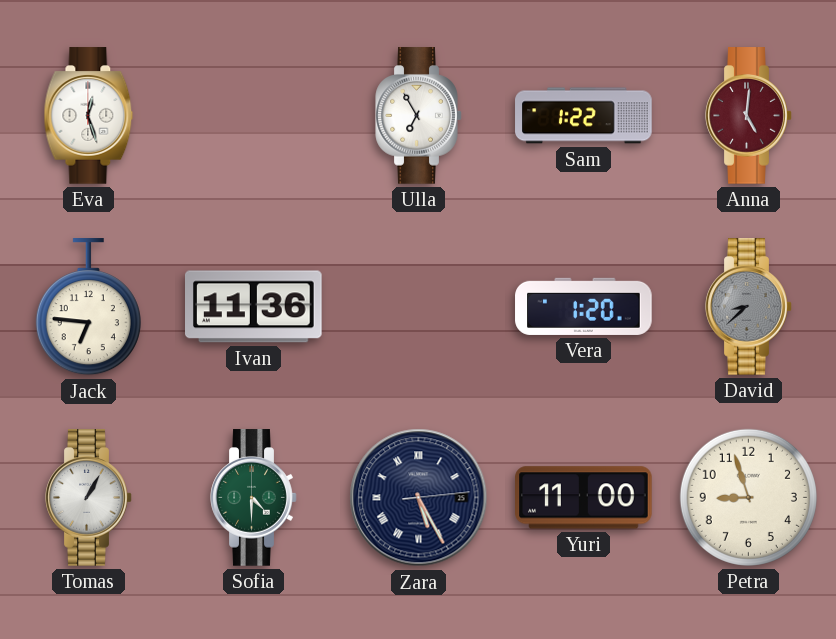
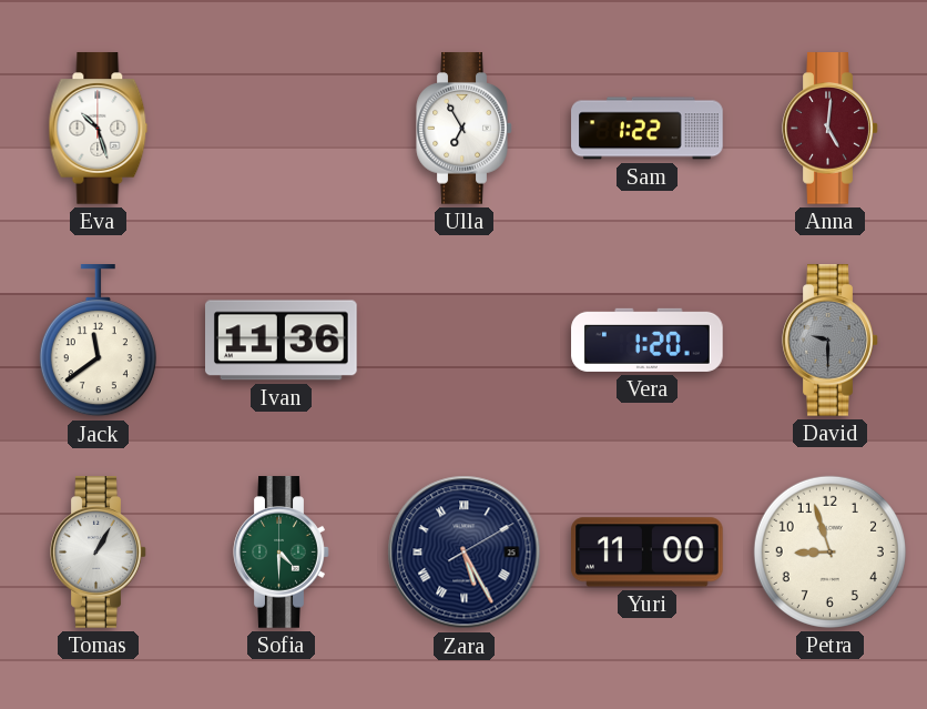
Eva: 12:27 -> 10:27
Jack: 6:46 -> 11:39
David: 8:38 -> 9:30
Zara: 5:25:14 -> 5:25:10
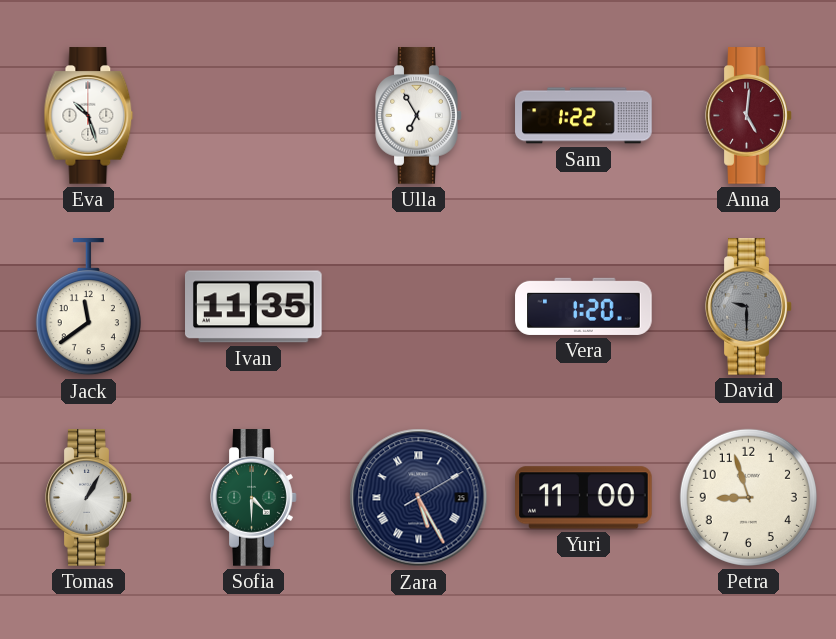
Ivan: 11:36 -> 11:35
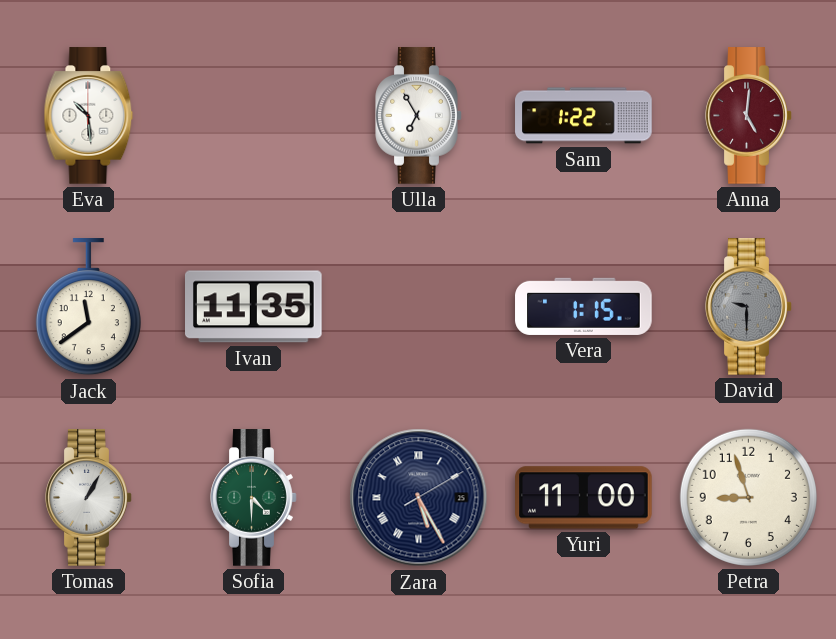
Eva: 10:27 -> 10:29
Vera: 1:20 -> 1:15
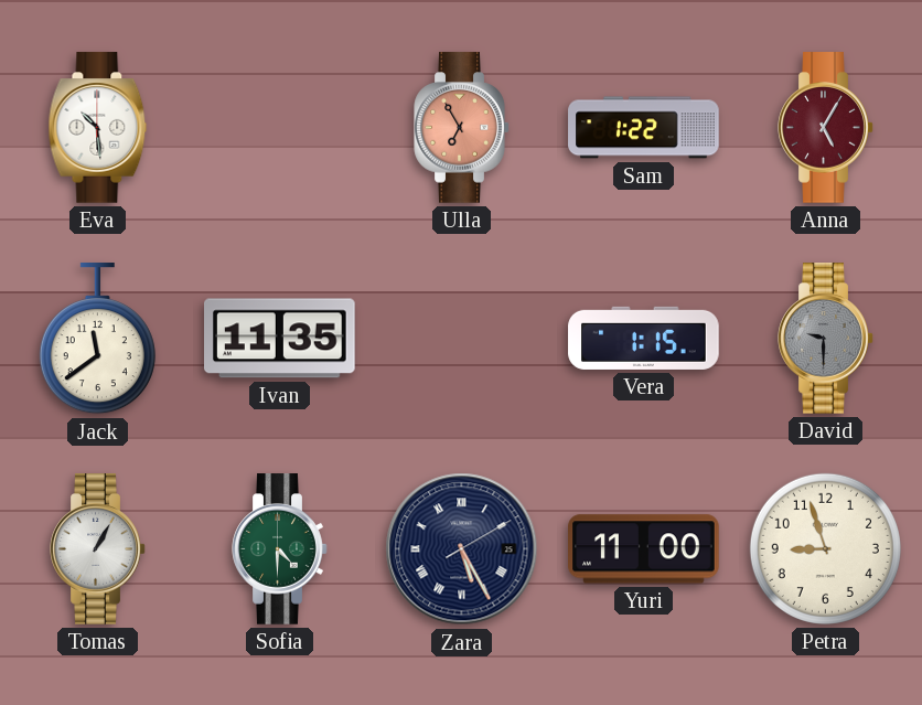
Ulla dial: white -> salmon
Anna: 5:01 -> 5:05
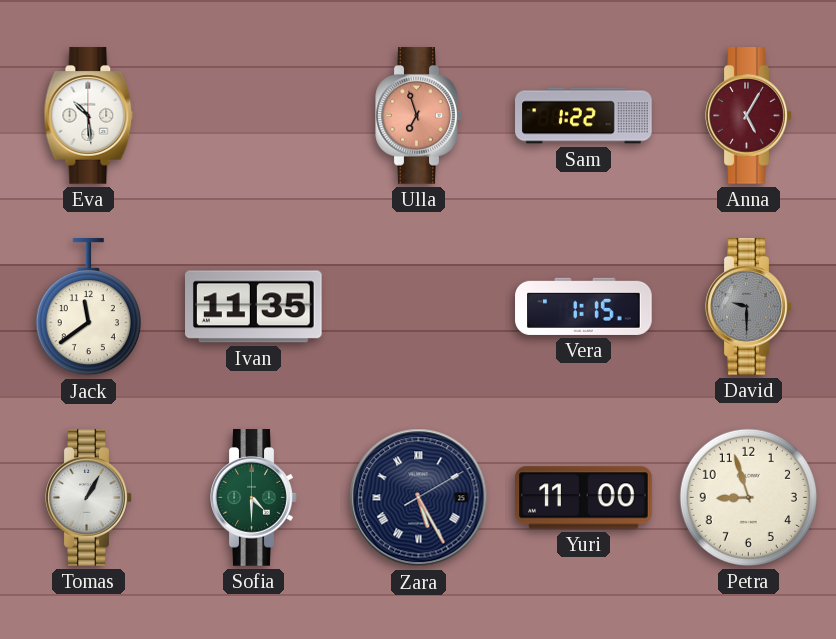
Ulla: 6:55 -> 6:57
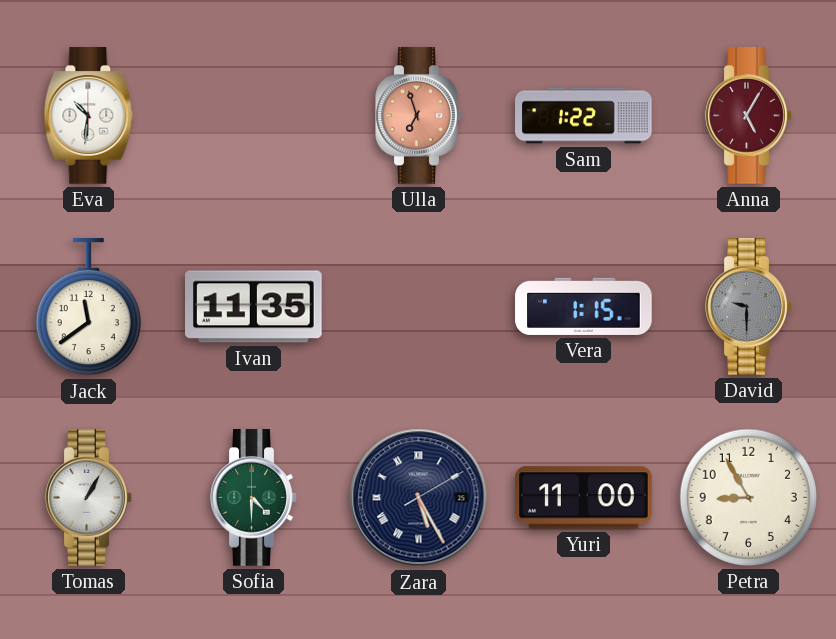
Eva: 10:29 -> 10:31
Petra: 8:57 -> 8:55
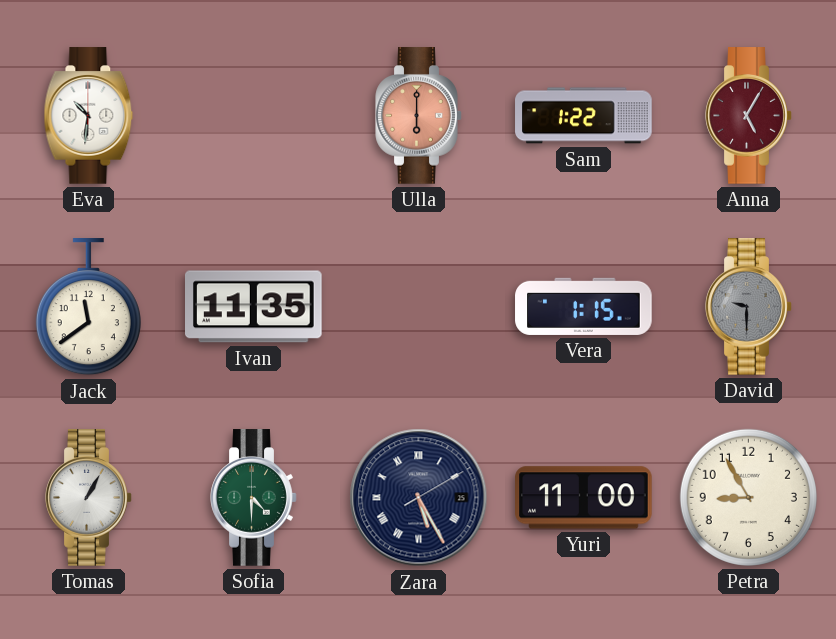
Ulla: 6:57 -> 6:00
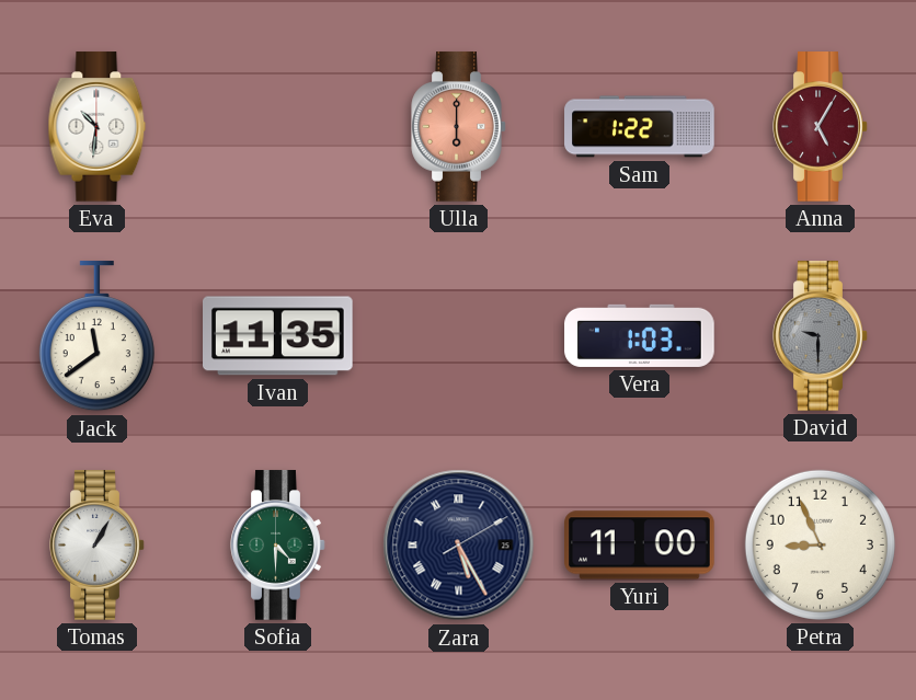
Vera: 1:15 -> 1:03
Petra: 8:55 -> 8:56
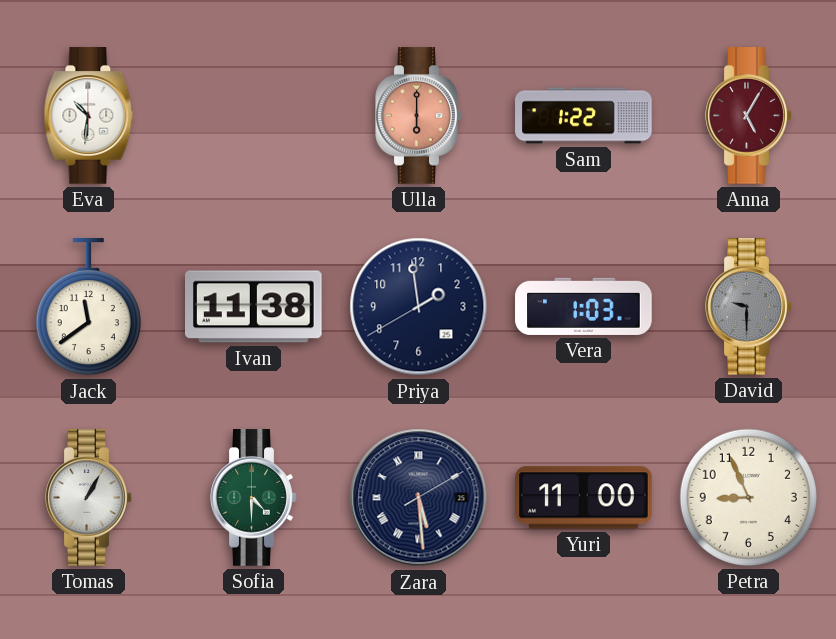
Ivan: 11:35 -> 11:38
Priya: none -> 1:58
Zara: 5:25 -> 5:29
